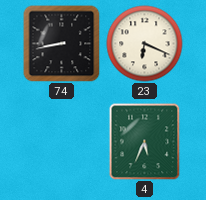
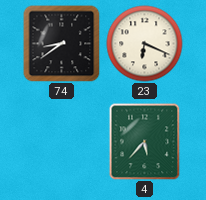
74: 8:43 -> 8:39
4: 5:34 -> 5:37
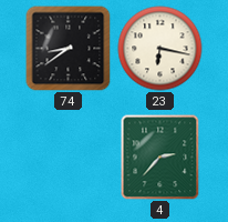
23: 6:19 -> 6:17
4: 5:37 -> 2:37
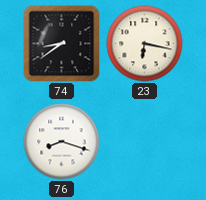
76: none -> 8:18
4: 2:37 -> none
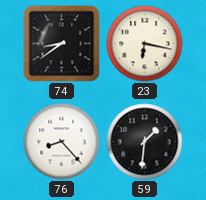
76: 8:18 -> 8:23
59: none -> 1:31
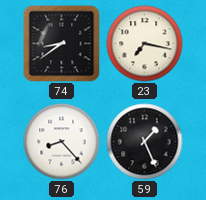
23: 6:17 -> 7:17
59: 1:31 -> 1:26
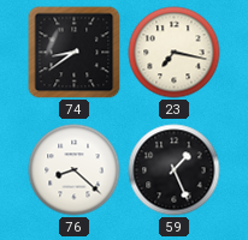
76: 8:23 -> 8:22
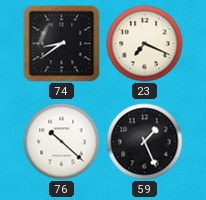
23: 7:17 -> 7:19
76: 8:22 -> 10:22
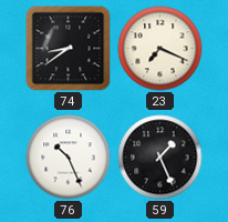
76: 10:22 -> 10:26
